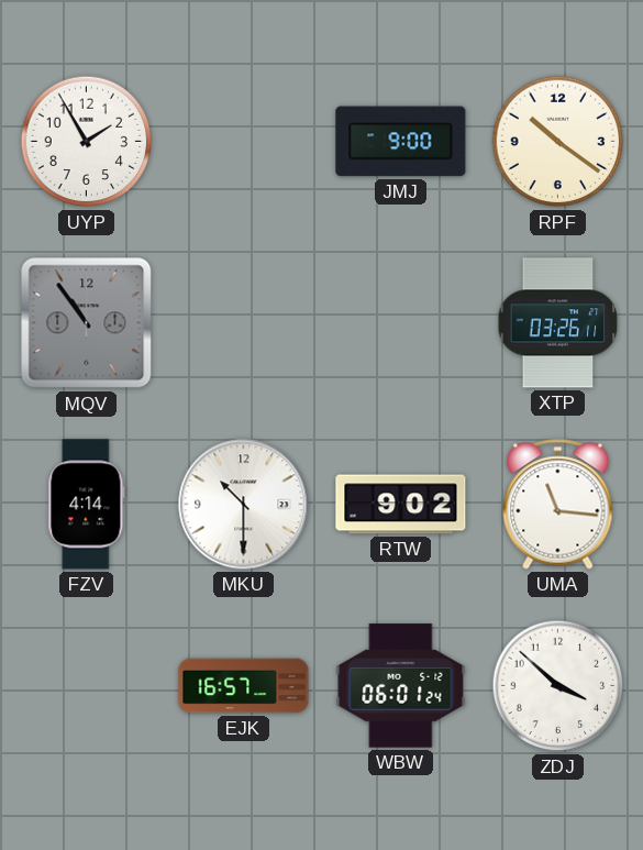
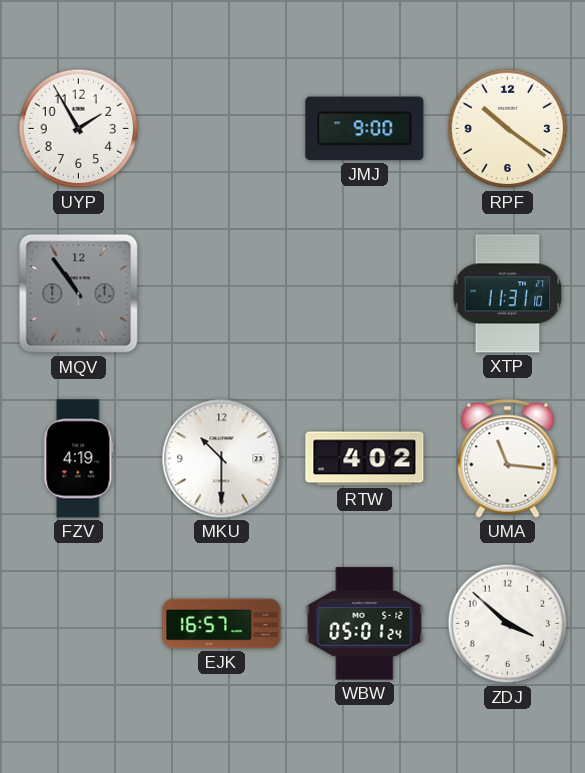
XTP: 03:26 -> 11:31
FZV: 4:14 -> 4:19
RTW: 9:02 -> 4:02
WBW: 06:01 -> 05:01
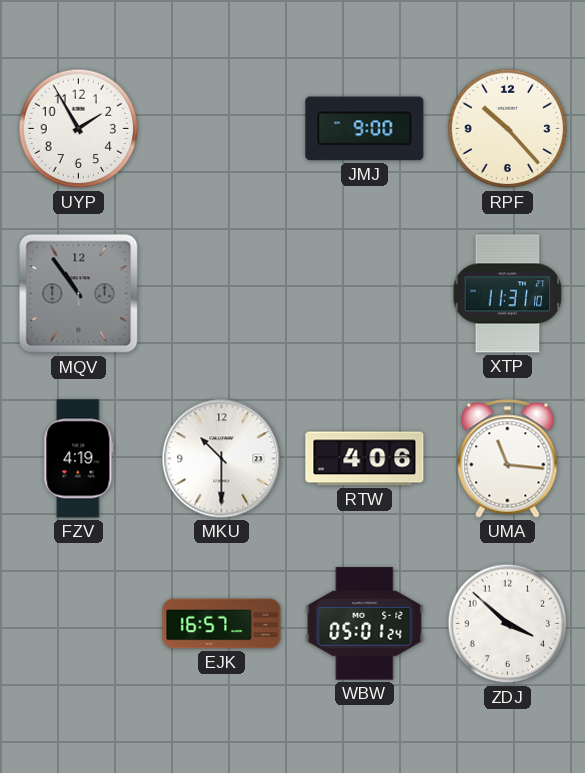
RPF: 10:21 -> 10:23
RTW: 4:02 -> 4:06
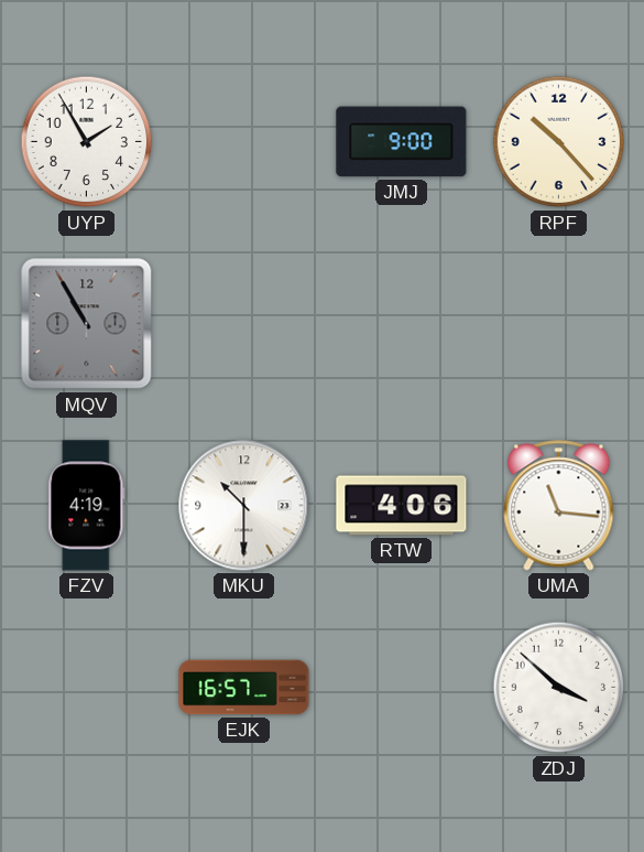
MQV: 10:54 -> 10:55
XTP: 11:31 -> none
WBW: 05:01 -> none
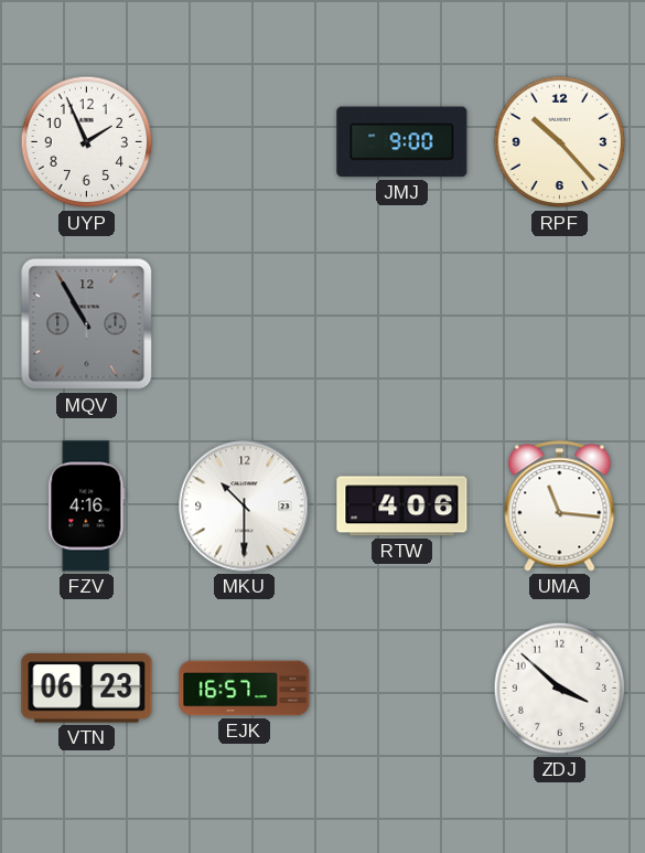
UYP: 1:55 -> 1:56
FZV: 4:19 -> 4:16
VTN: none -> 06:23
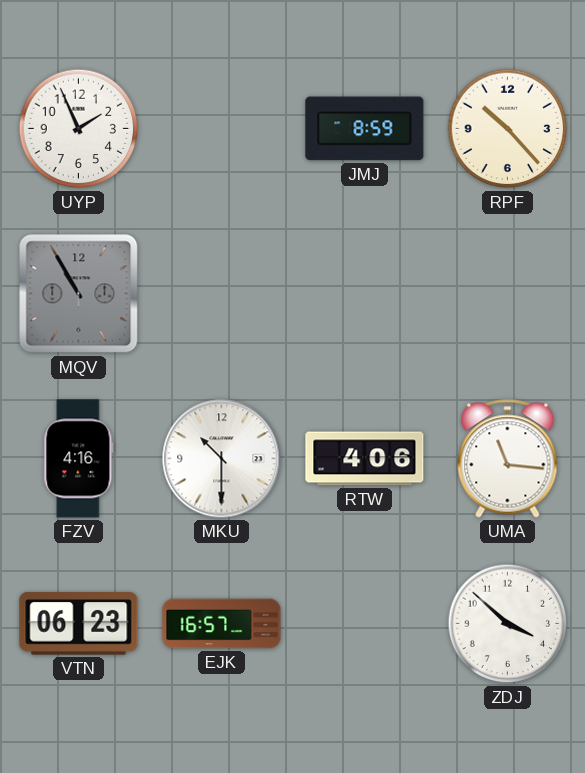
JMJ: 9:00 -> 8:59
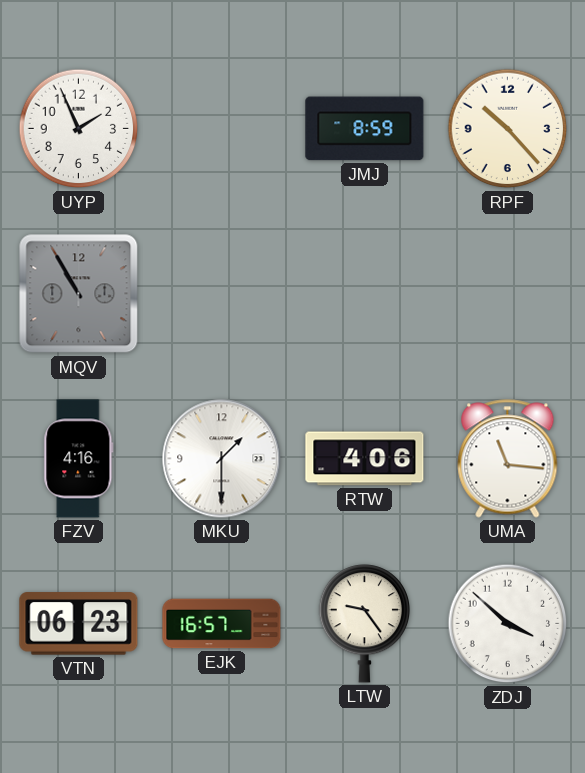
MKU: 10:30 -> 1:30
LTW: none -> 9:24
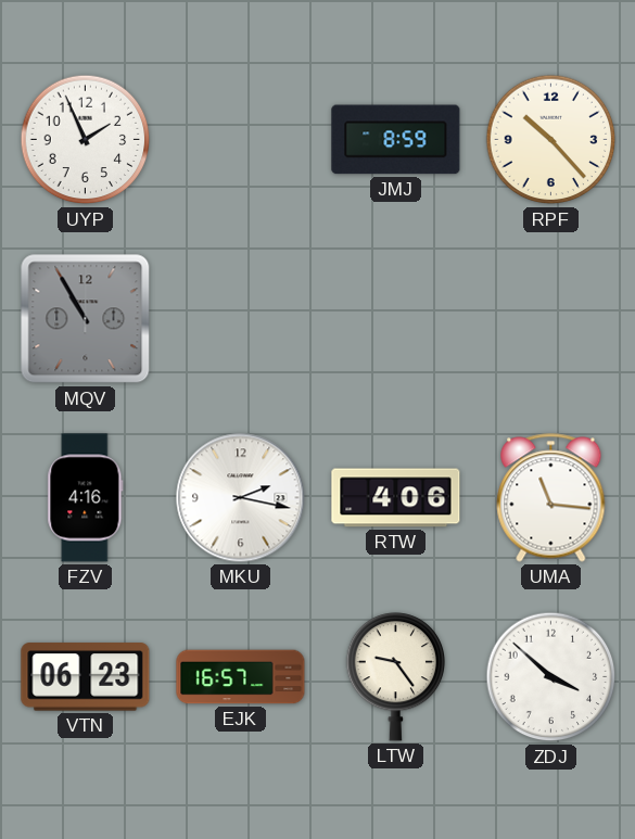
MKU: 1:30 -> 2:17
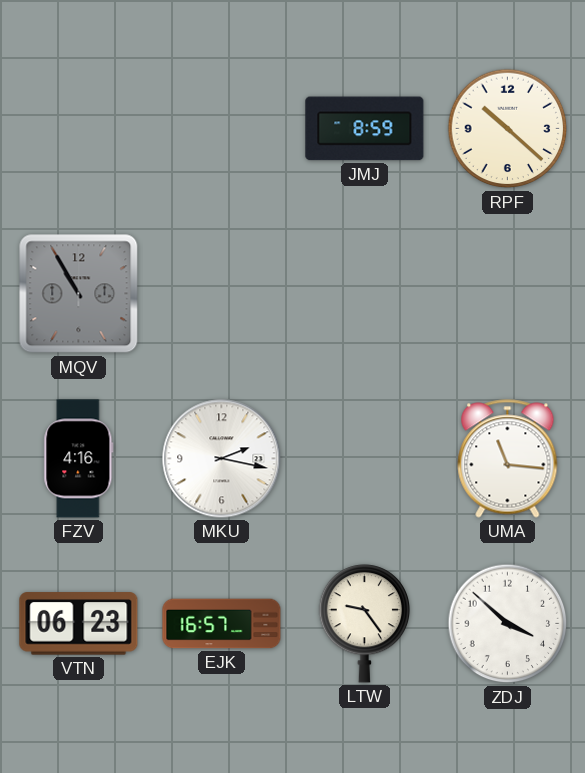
UYP: 1:56 -> none
RPF: 10:23 -> 10:22
RTW: 4:06 -> none
